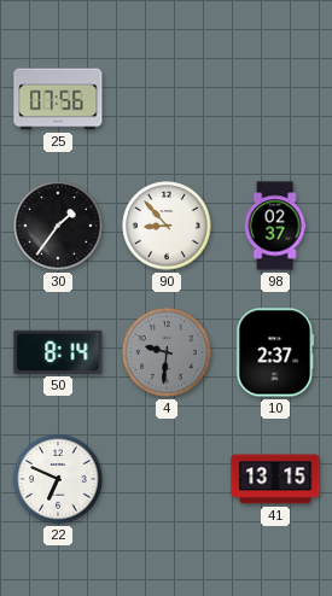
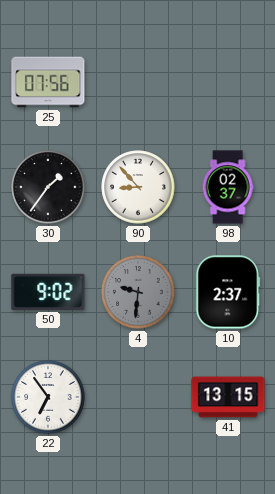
50: 8:14 -> 9:02
22: 6:49 -> 6:54
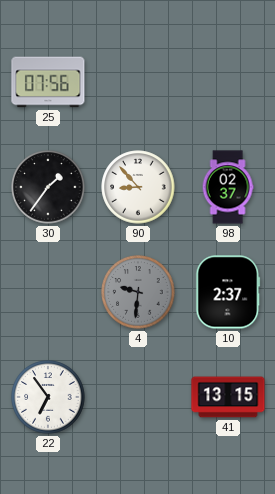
50: 9:02 -> none
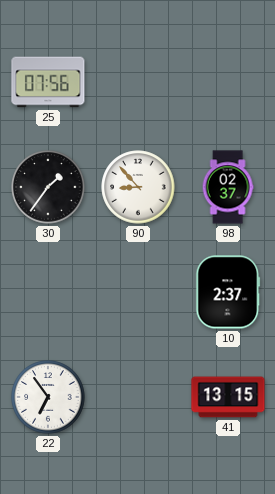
4: 9:31 -> none
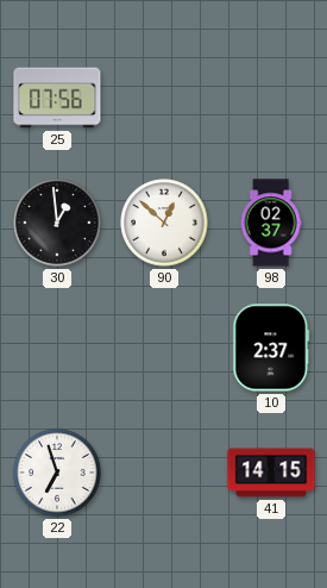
30: 1:36 -> 12:59
90: 8:53 -> 12:52
22: 6:54 -> 6:57
41: 13:15 -> 14:15
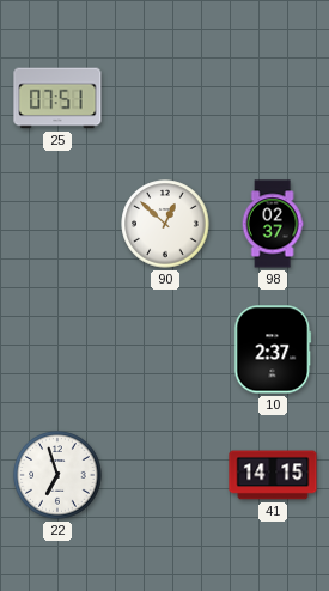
25: 07:56 -> 07:51
30: 12:59 -> none
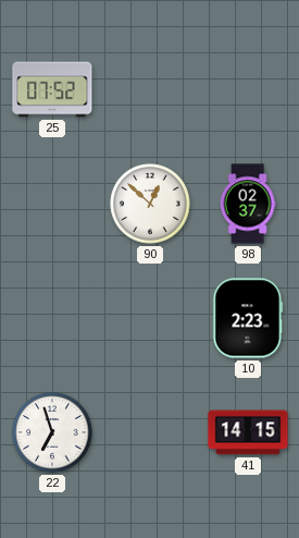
25: 07:51 -> 07:52
10: 2:37 -> 2:23
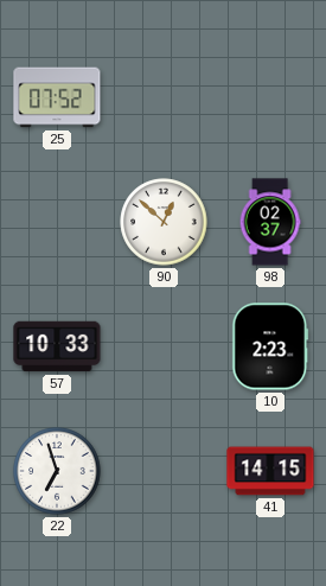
57: none -> 10:33
